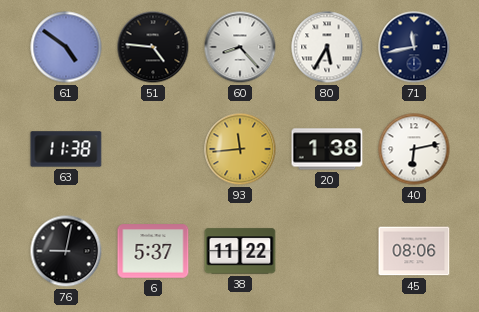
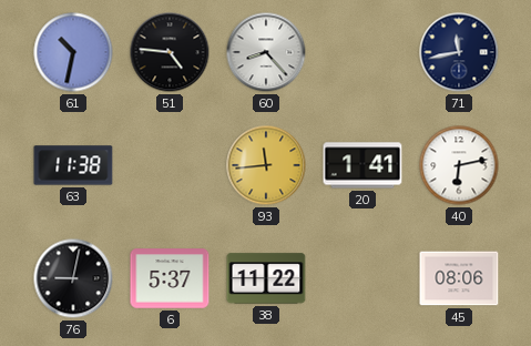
61: 4:51 -> 10:32
80: 5:35 -> none
20: 1:38 -> 1:41
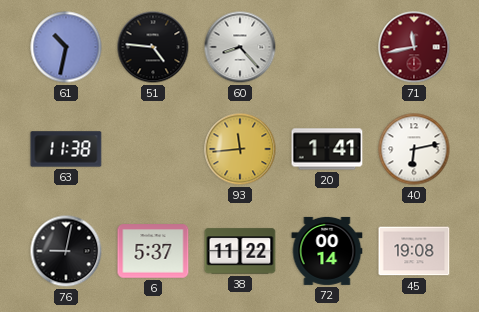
71 dial: navy -> burgundy
72: none -> 00:14
45: 08:06 -> 19:08
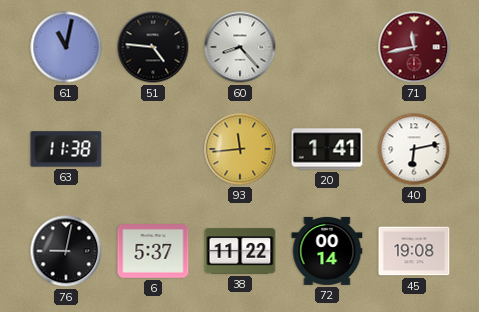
61: 10:32 -> 11:02
